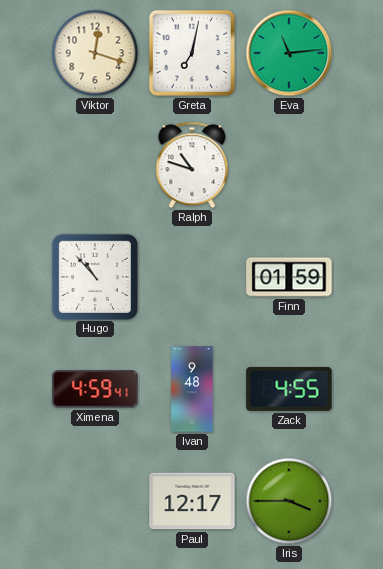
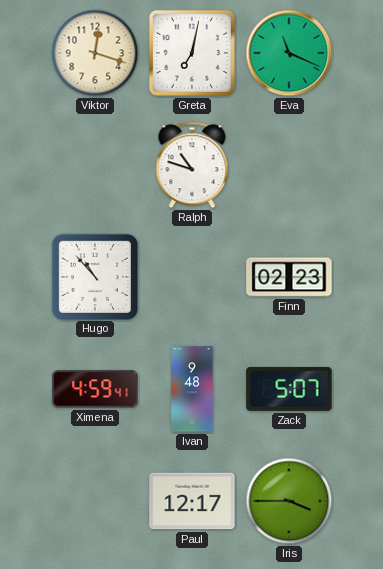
Eva: 11:14 -> 11:19
Finn: 01:59 -> 02:23
Zack: 4:55 -> 5:07
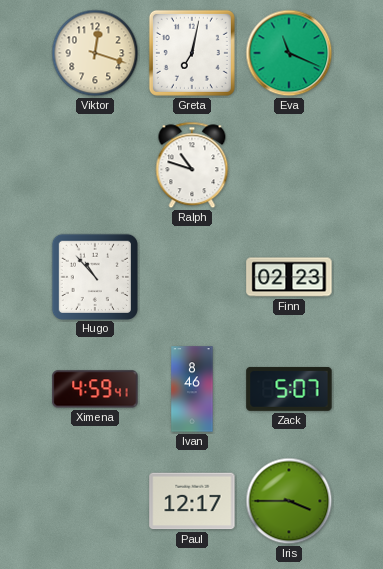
Ivan: 9:48 -> 8:46
